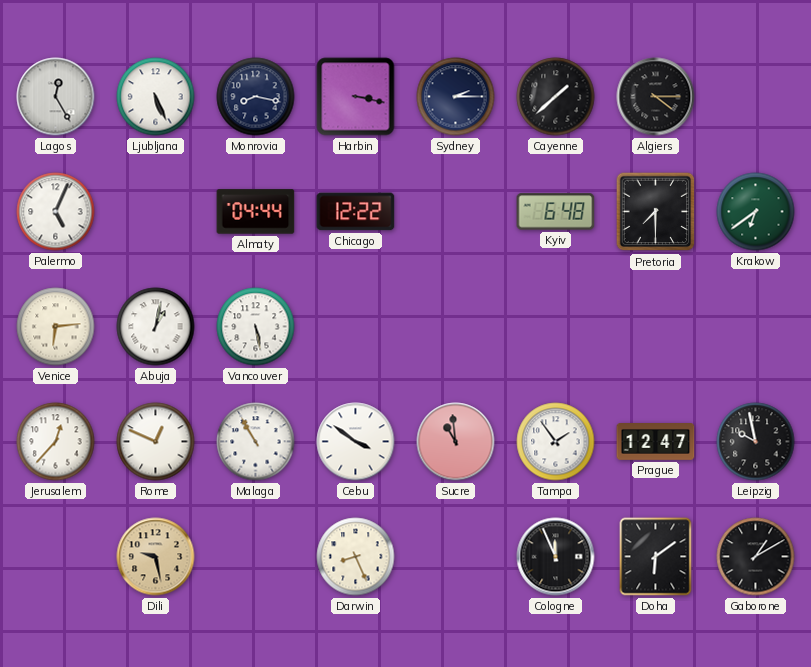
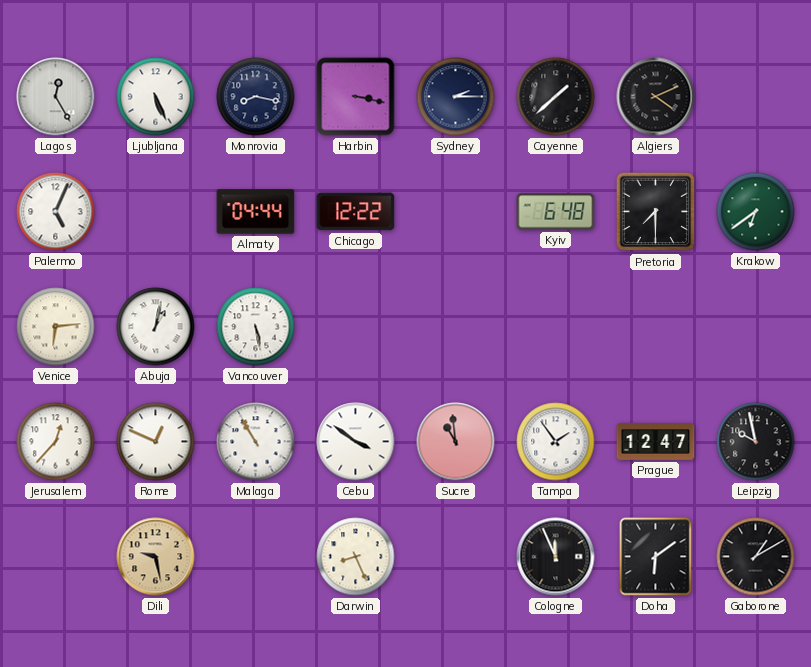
Algiers: 4:15 -> 4:11
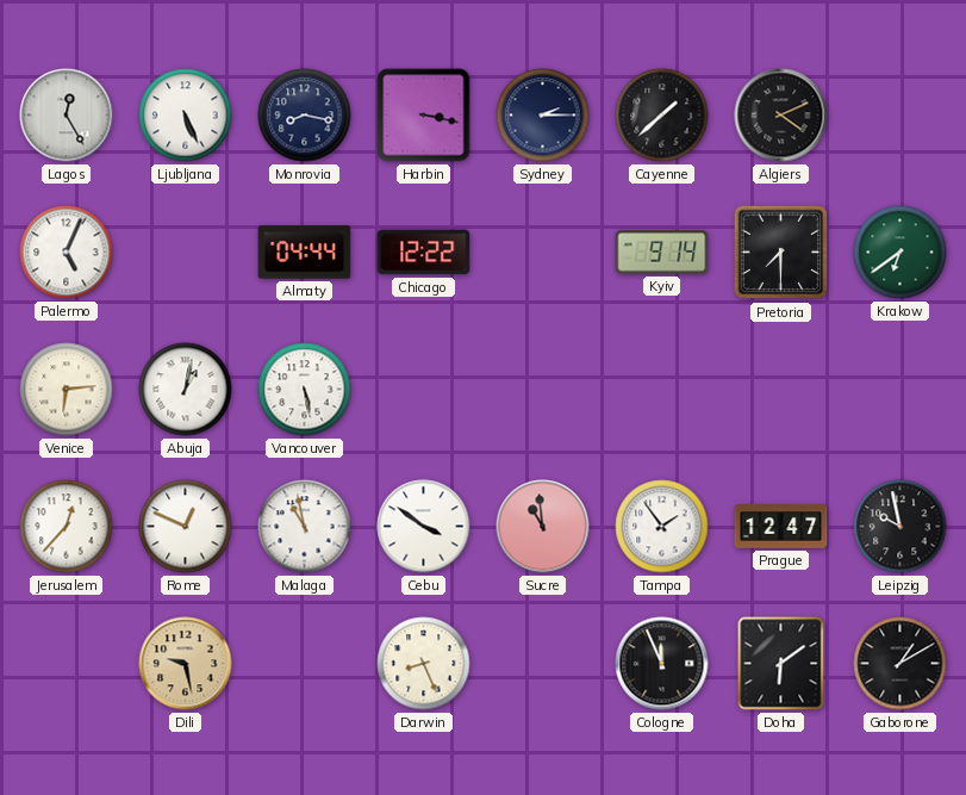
Kyiv: 6:48 -> 9:14
Malaga: 10:55 -> 10:58
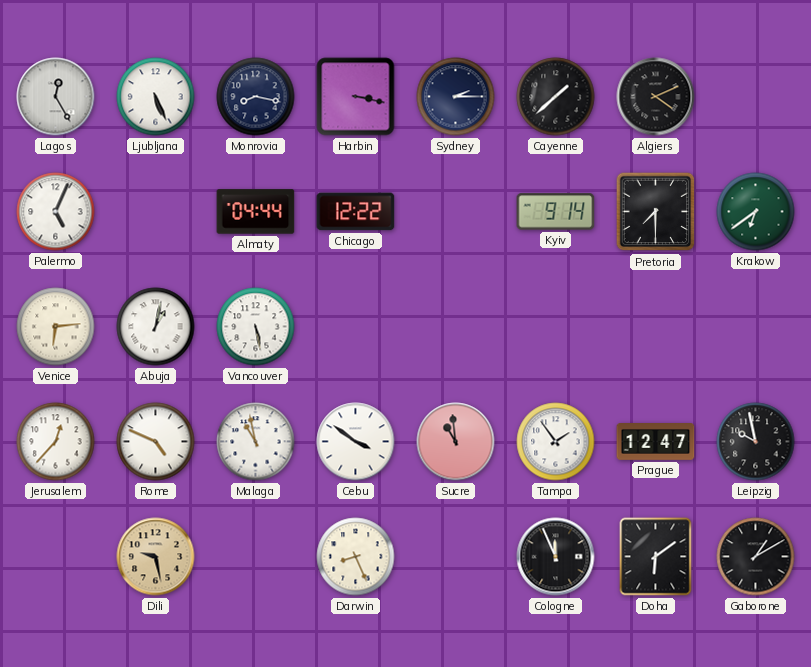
Rome: 12:49 -> 4:49
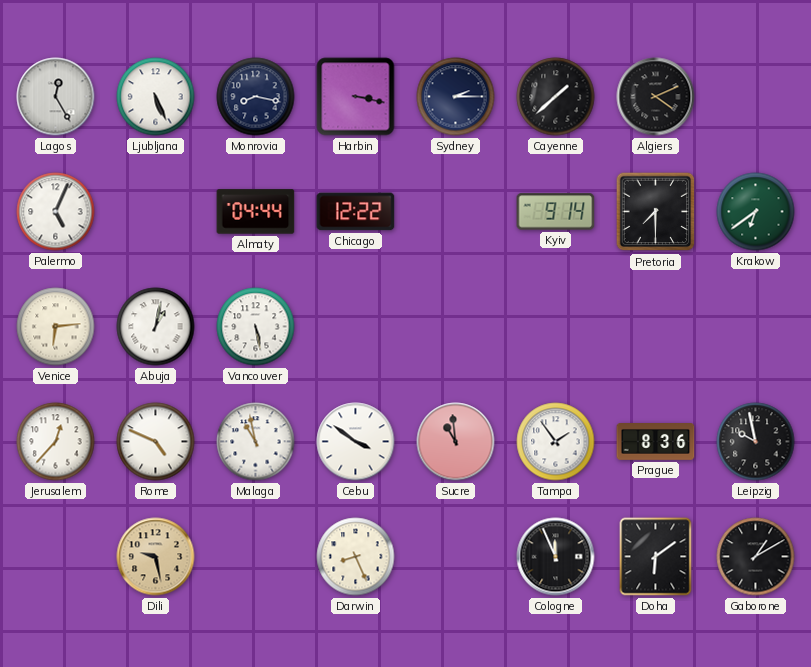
Prague: 12:47 -> 8:36
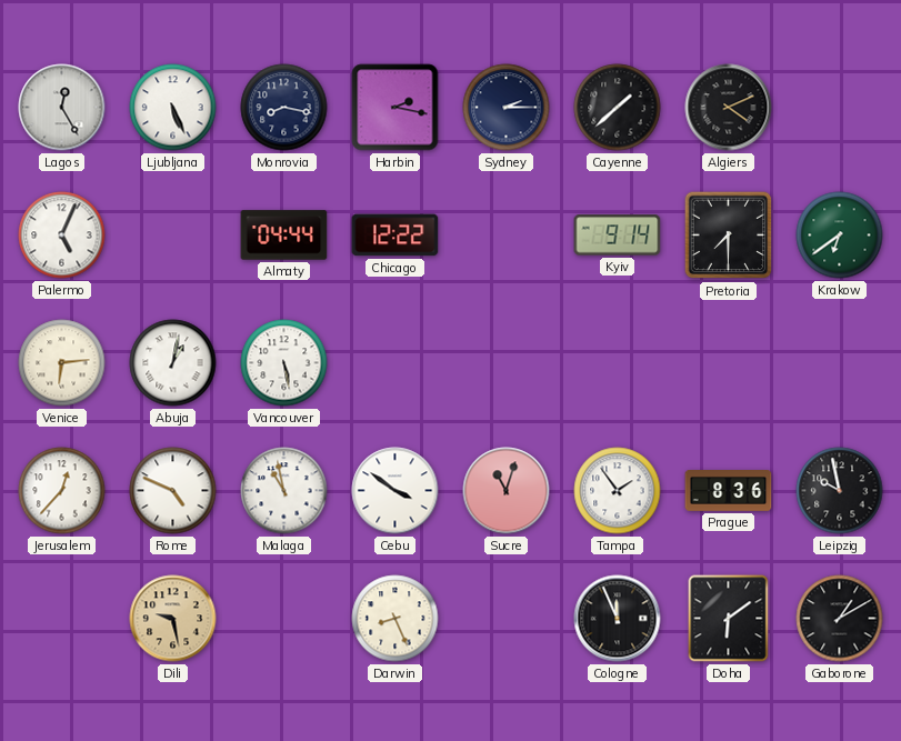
Harbin: 3:17 -> 2:17
Sucre: 10:59 -> 11:03
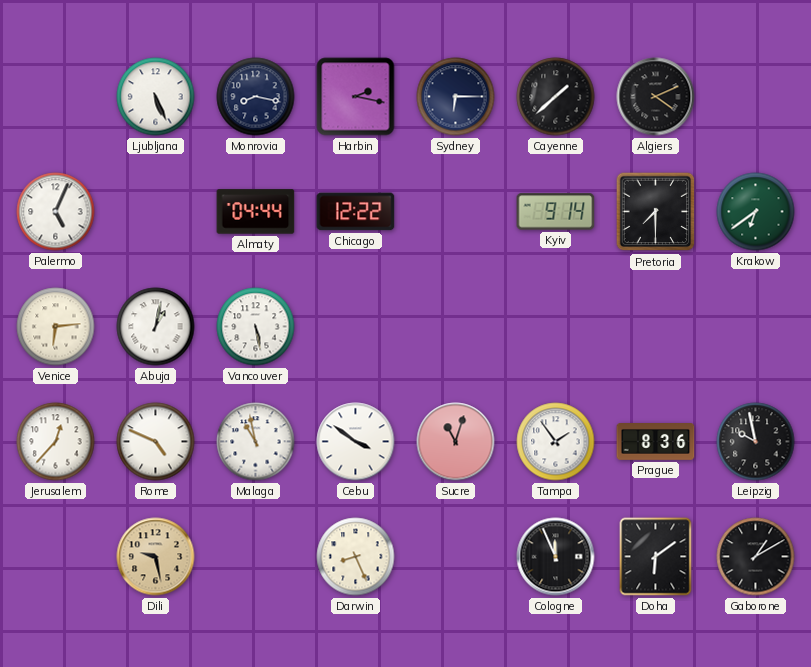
Lagos: 12:25 -> none
Sydney: 2:15 -> 6:15
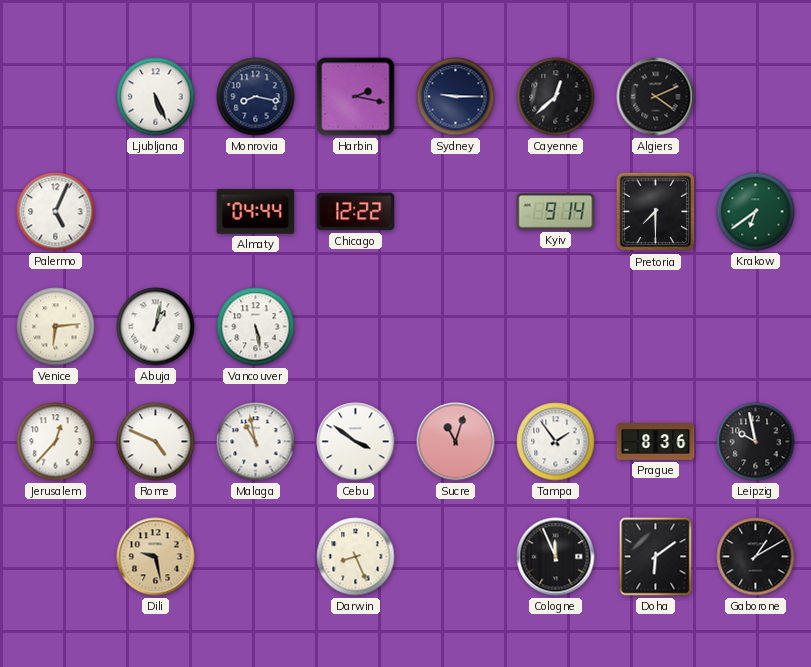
Sydney: 6:15 -> 9:15
Cayenne: 1:38 -> 12:38
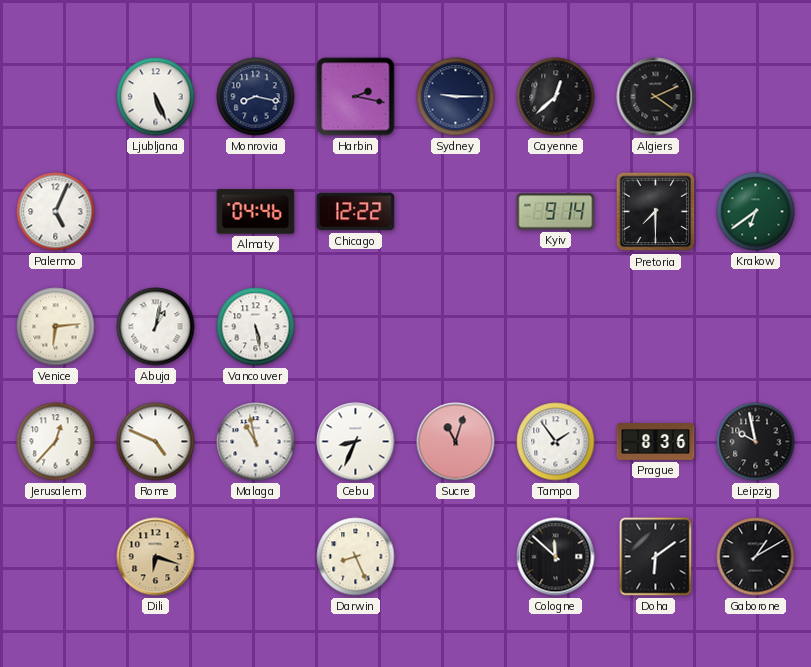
Almaty: 04:44 -> 04:46
Cebu: 3:51 -> 8:34
Dili: 9:28 -> 6:18
Cologne: 11:56 -> 11:52
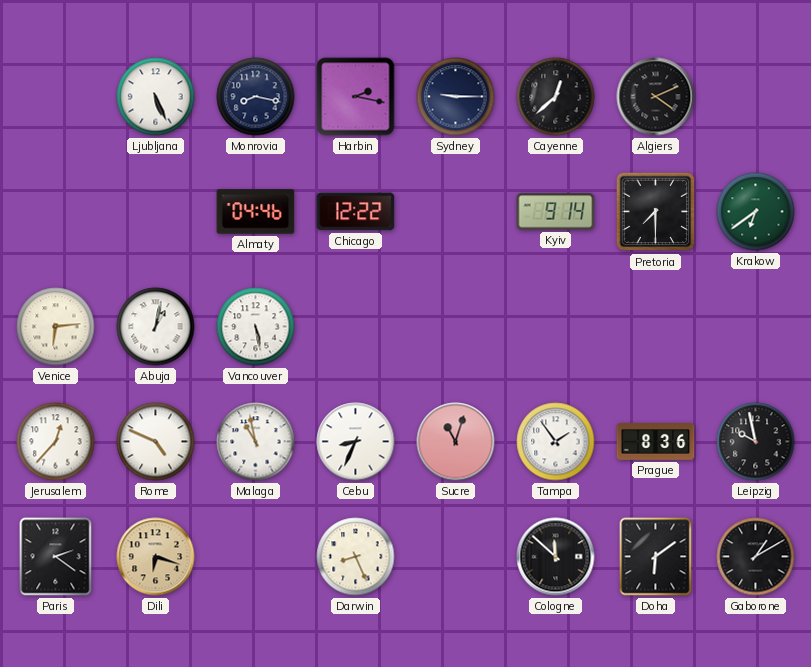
Palermo: 5:04 -> none
Paris: none -> 2:21
